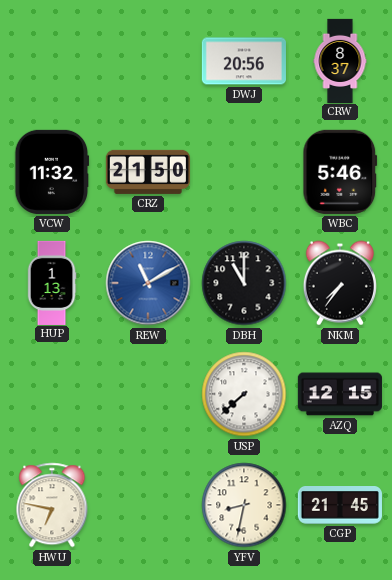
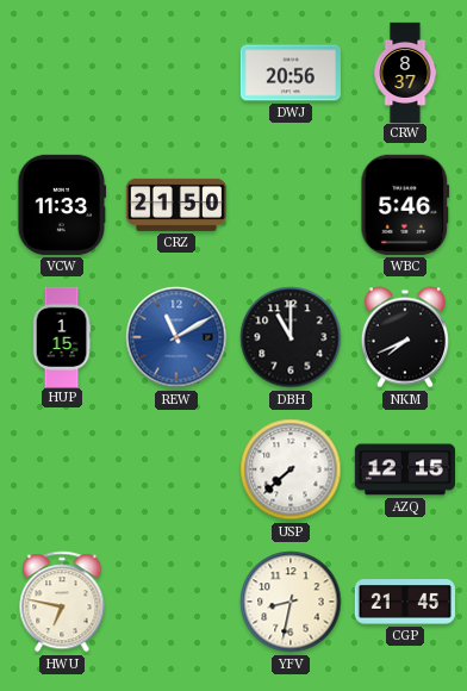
VCW: 11:32 -> 11:33
HUP: 1:13 -> 1:15
NKM: 7:36 -> 7:41
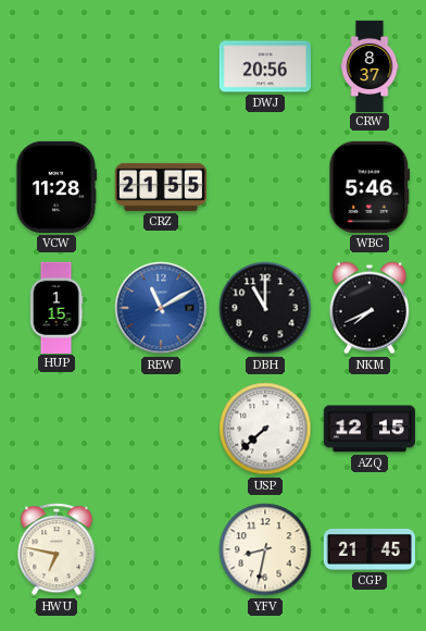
VCW: 11:33 -> 11:28
CRZ: 21:50 -> 21:55
